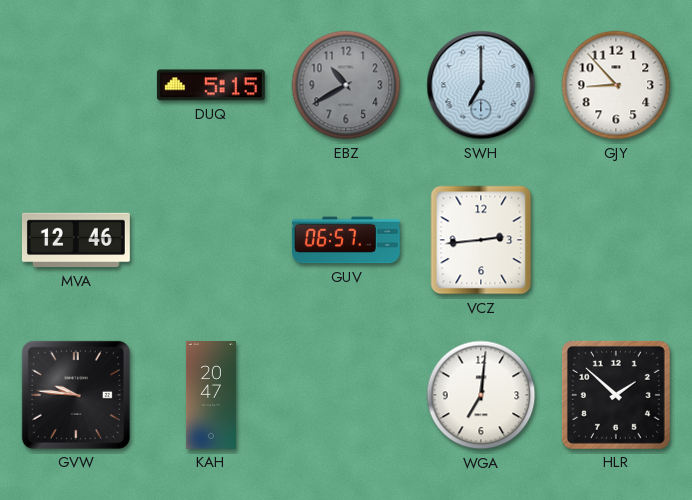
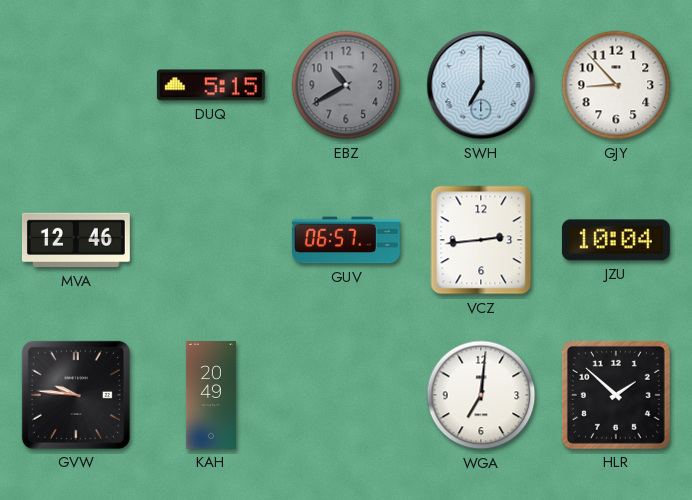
JZU: none -> 10:04
KAH: 20:47 -> 20:49
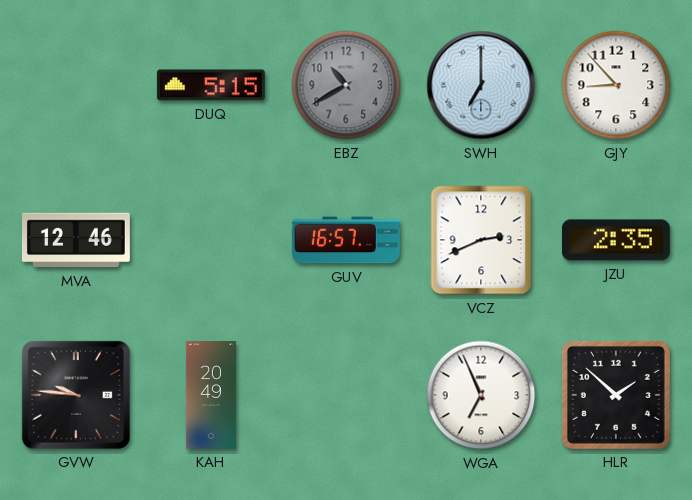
GUV: 06:57 -> 16:57
VCZ: 2:44 -> 2:41
JZU: 10:04 -> 2:35
WGA: 7:01 -> 6:56
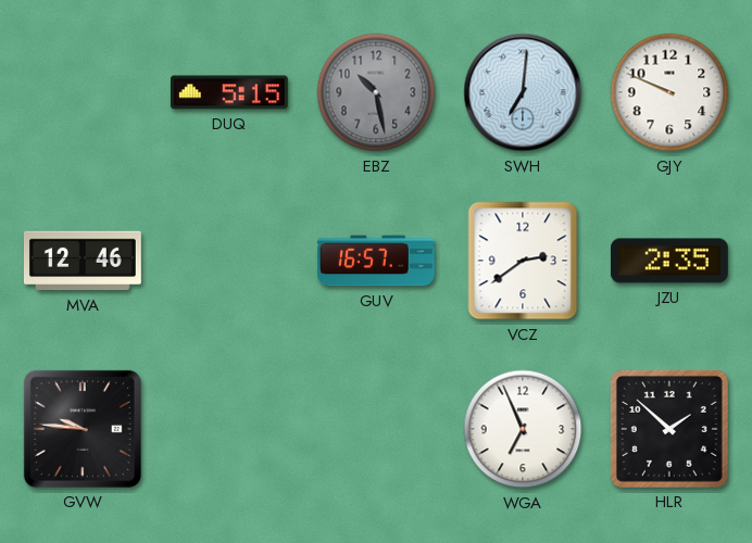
EBZ: 10:40 -> 10:28
SWH: 7:00 -> 7:01
GJY: 8:53 -> 9:49
VCZ: 2:41 -> 2:39
KAH: 20:49 -> none
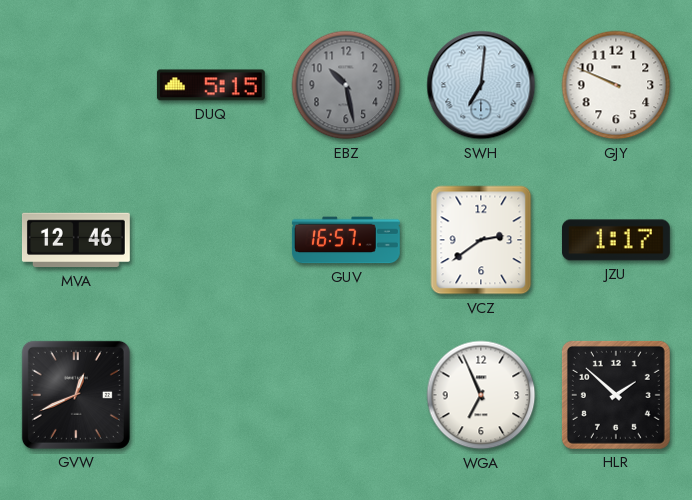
JZU: 2:35 -> 1:17
GVW: 9:46 -> 12:41
